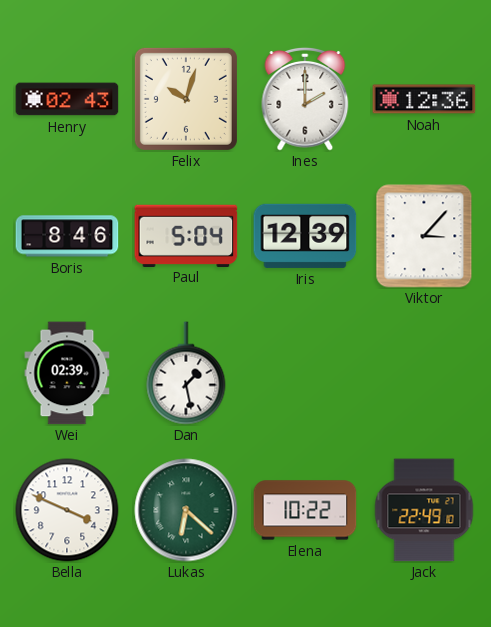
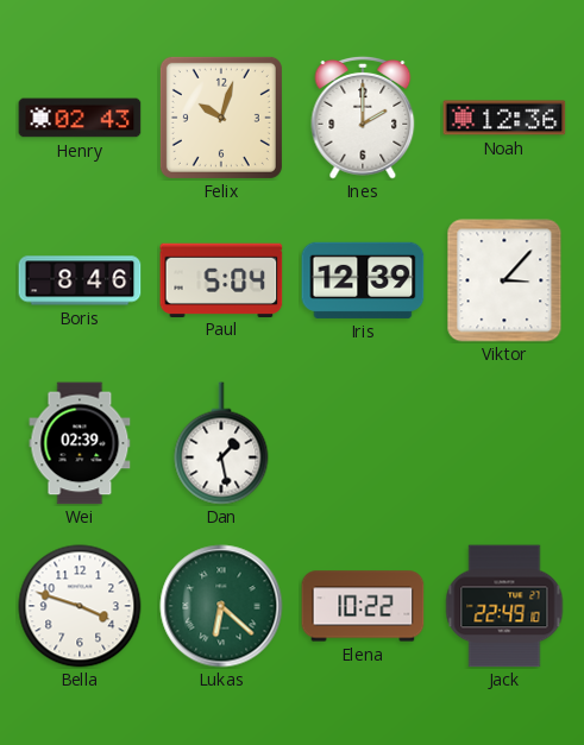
Bella: 3:49 -> 3:48
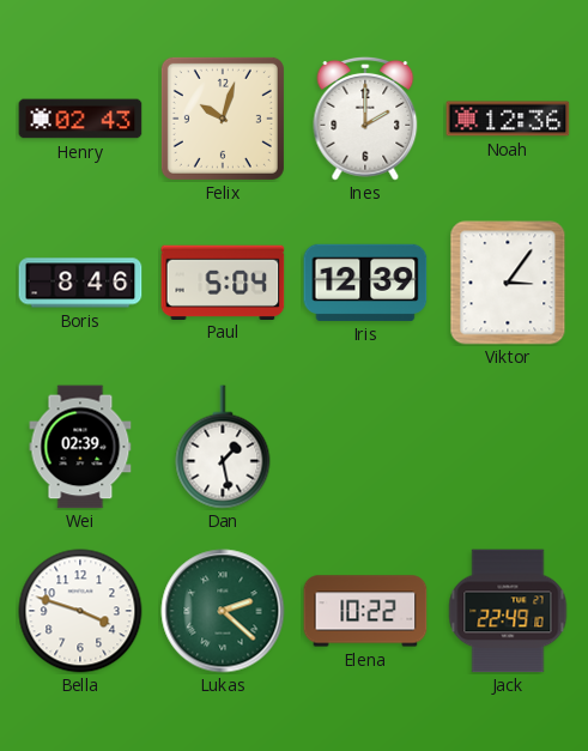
Viktor: 3:07 -> 3:06
Lukas: 6:22 -> 2:22
